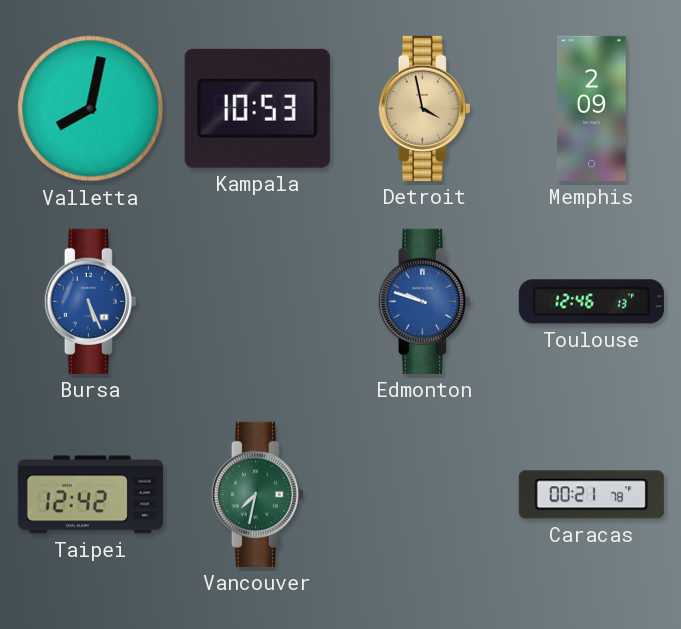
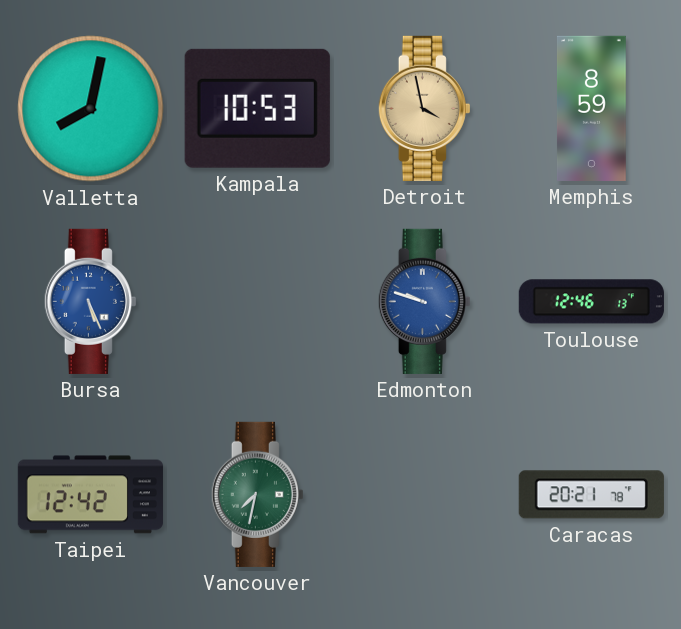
Memphis: 2:09 -> 8:59
Caracas: 00:21 -> 20:21
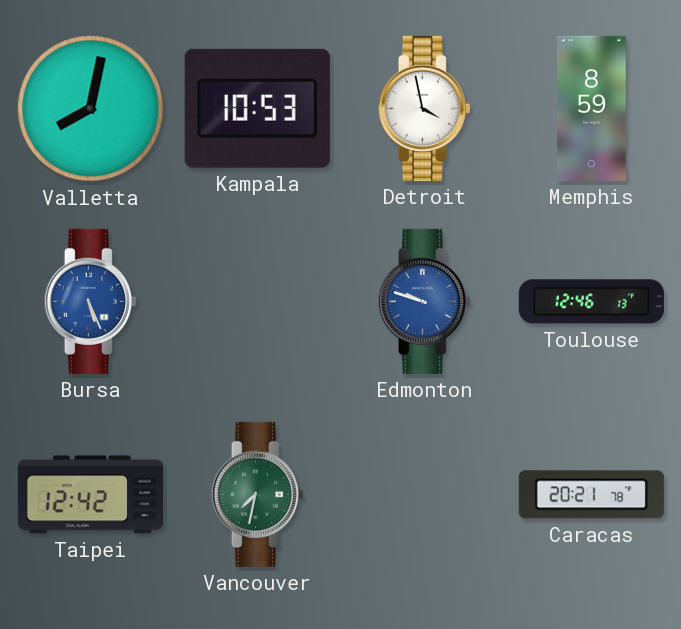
Detroit dial: champagne -> white
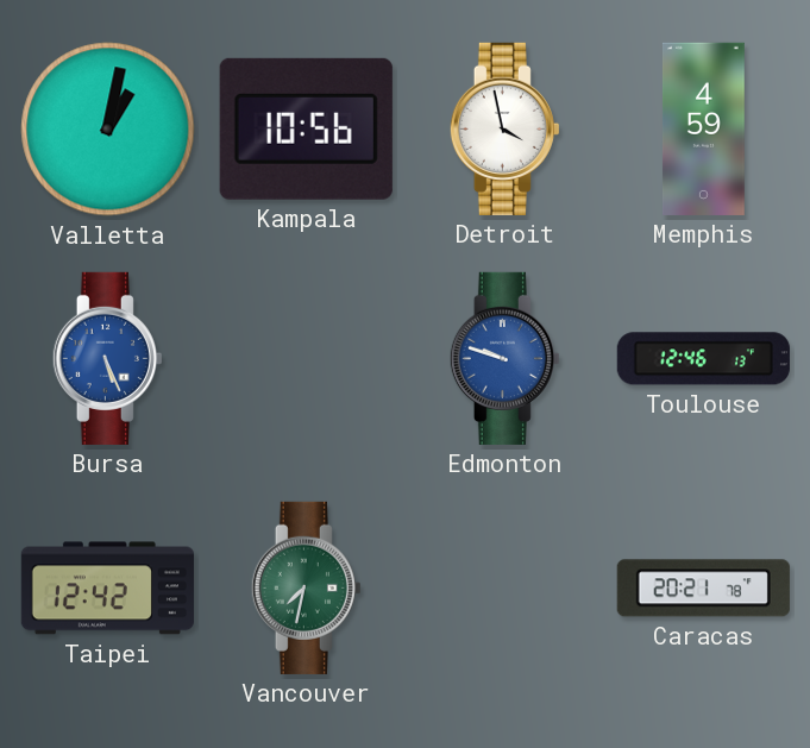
Valletta: 8:02 -> 1:02
Kampala: 10:53 -> 10:56
Memphis: 8:59 -> 4:59
